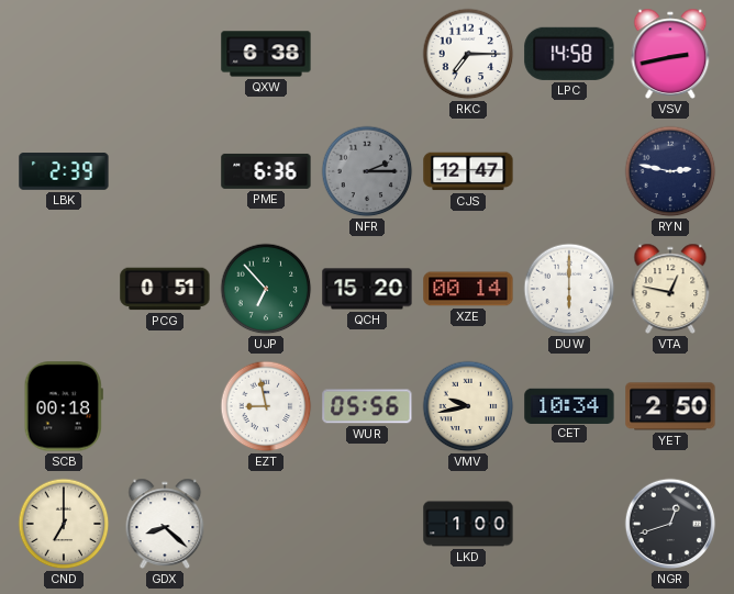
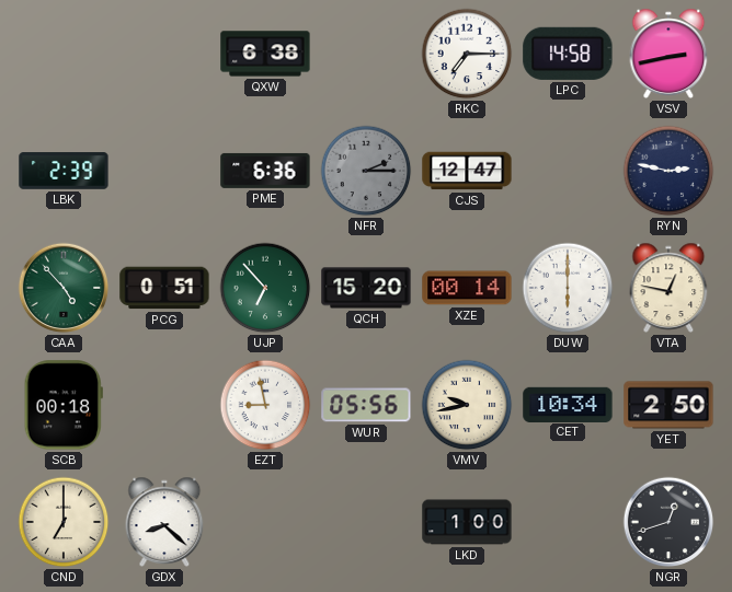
CAA: none -> 4:53
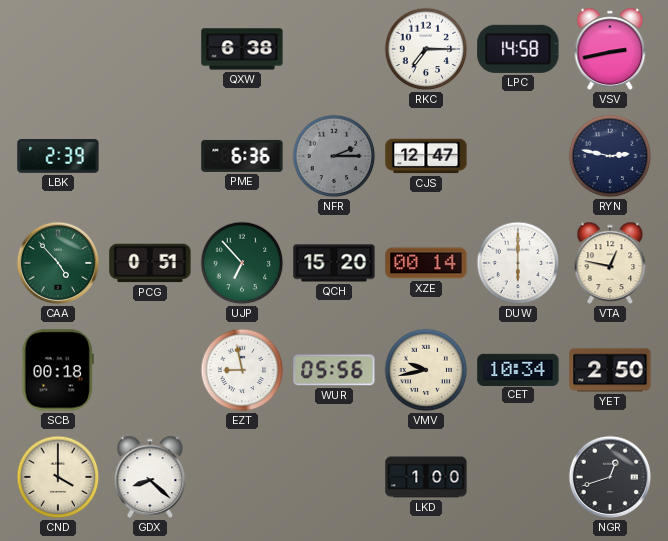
CND: 7:00 -> 4:00
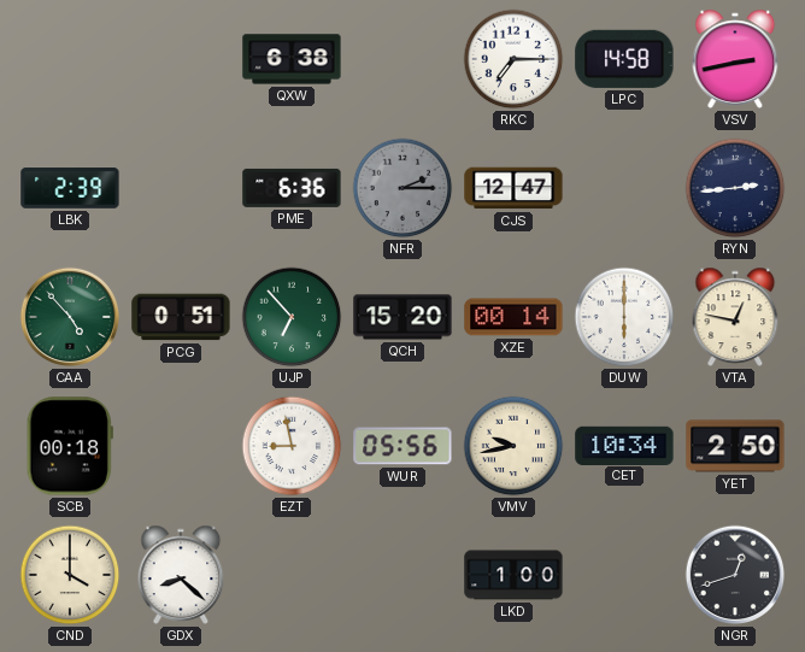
RYN: 2:47 -> 2:44
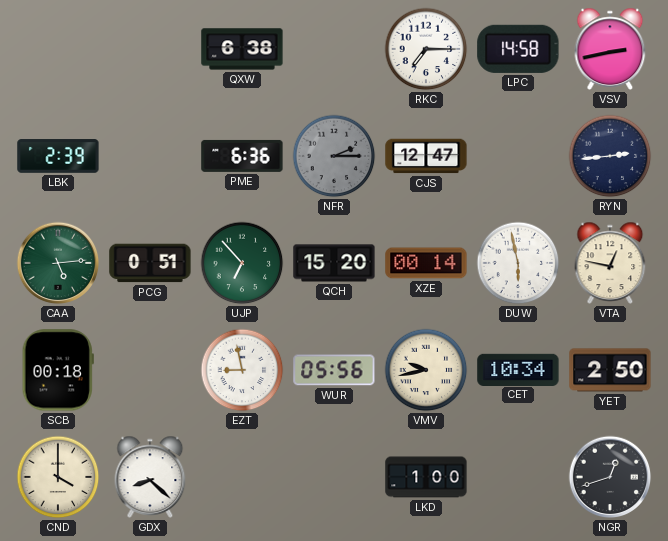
CAA: 4:53 -> 5:14
DUW: 6:00 -> 5:58
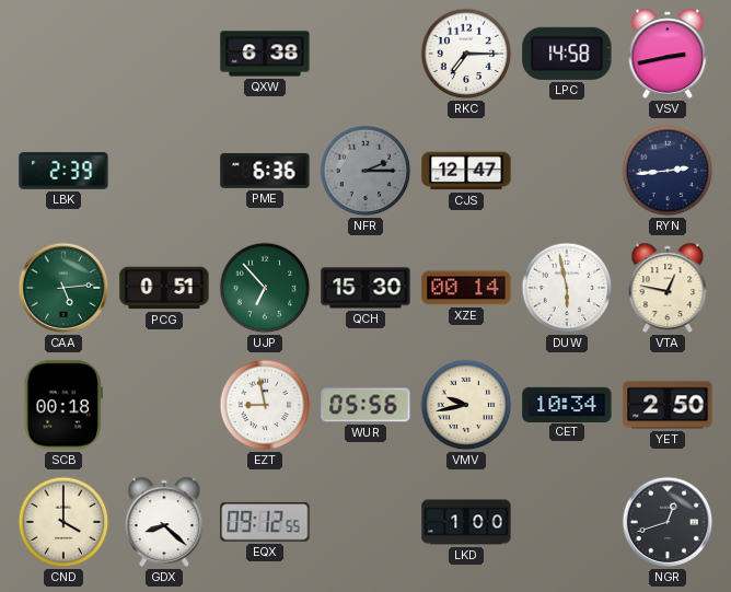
QCH: 15:20 -> 15:30
EQX: none -> 09:12
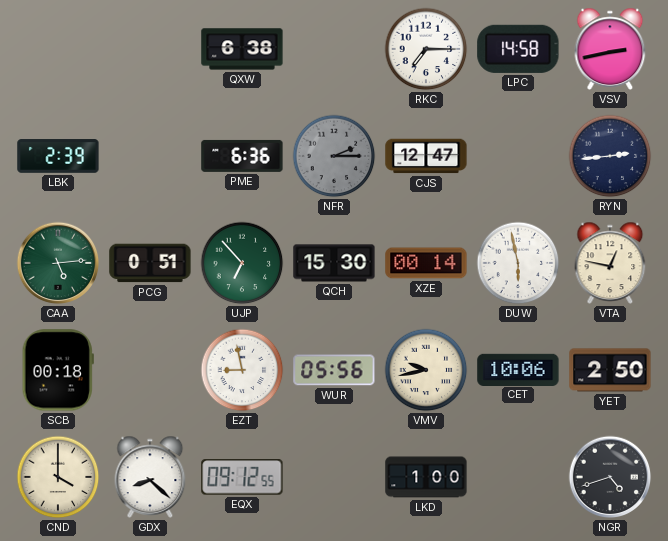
CET: 10:34 -> 10:06
NGR: 12:42 -> 4:42
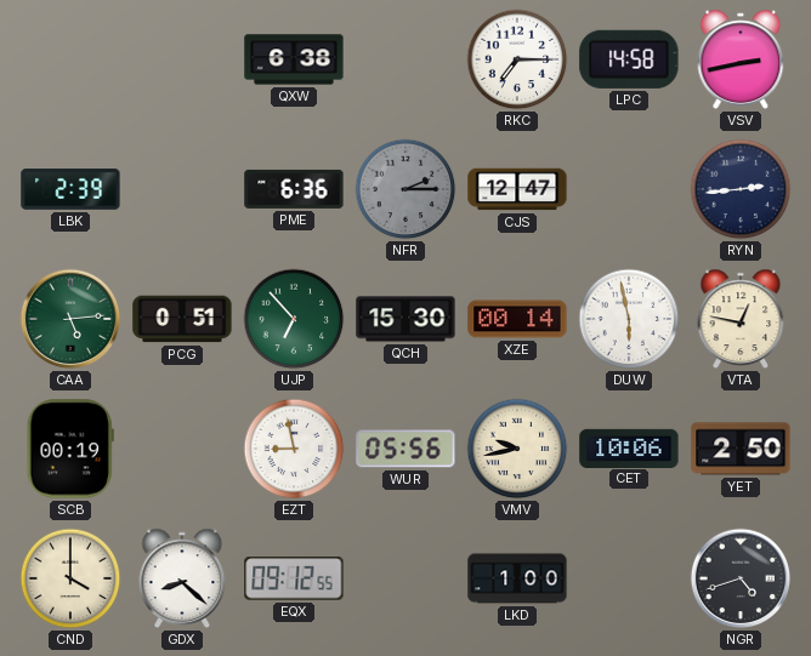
SCB: 00:18 -> 00:19
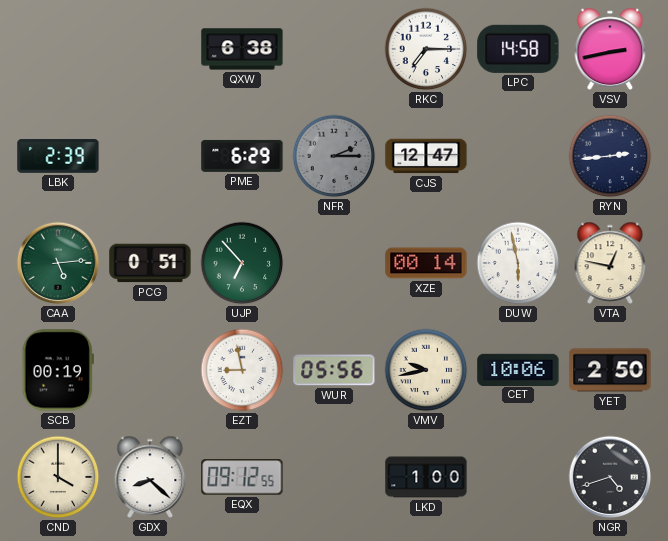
PME: 6:36 -> 6:29
QCH: 15:30 -> none
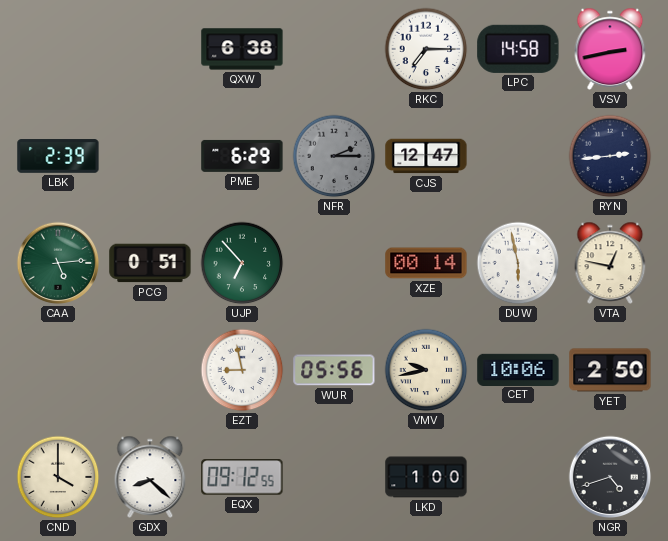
SCB: 00:19 -> none
